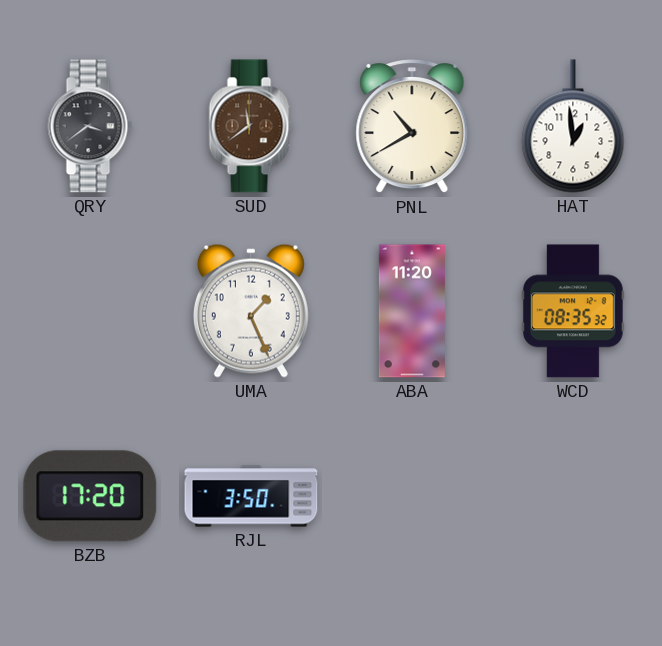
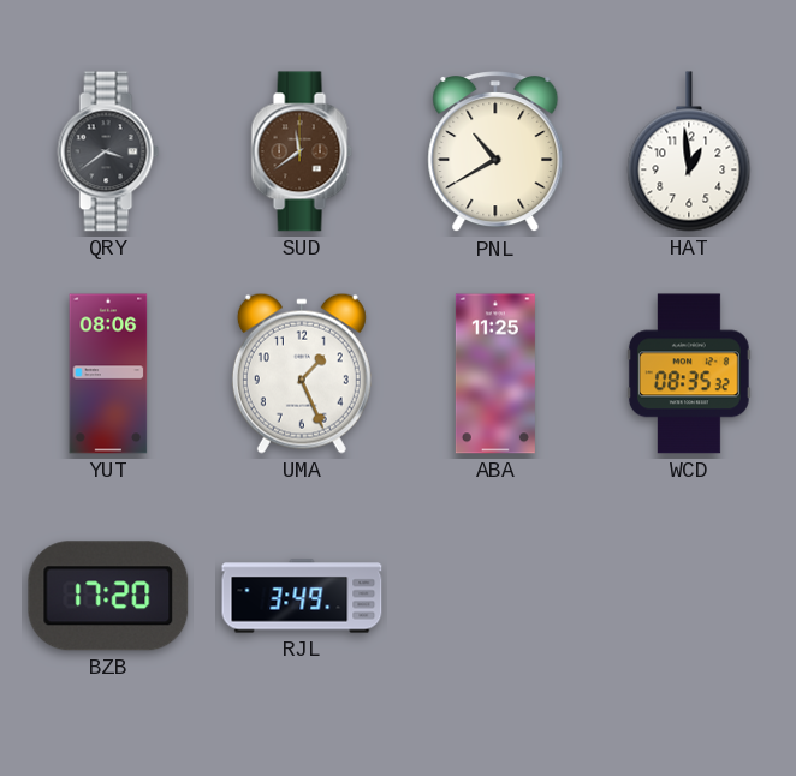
YUT: none -> 08:06
ABA: 11:20 -> 11:25
RJL: 3:50 -> 3:49
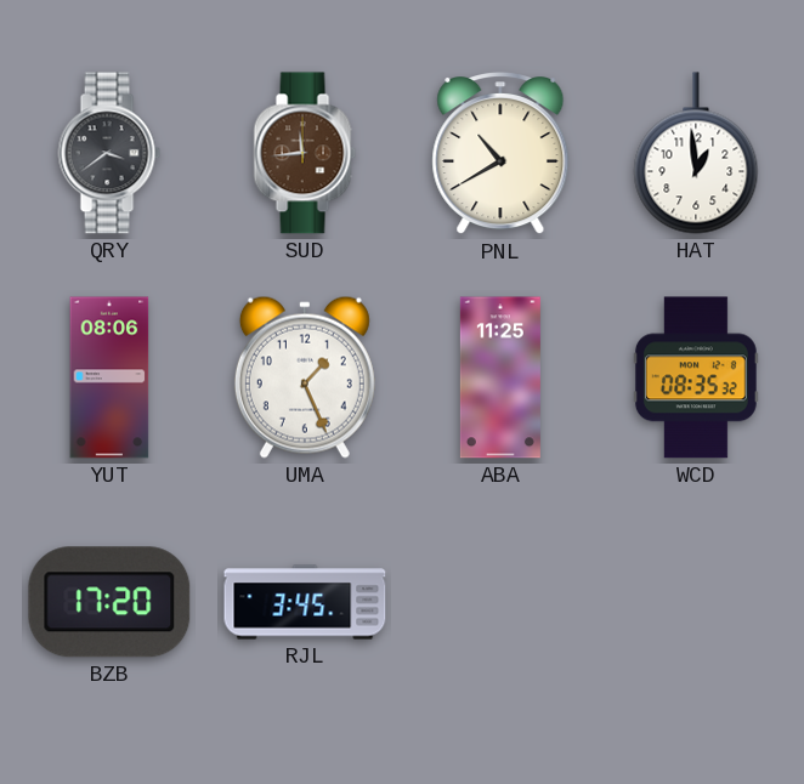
SUD: 11:39 -> 11:44
RJL: 3:49 -> 3:45
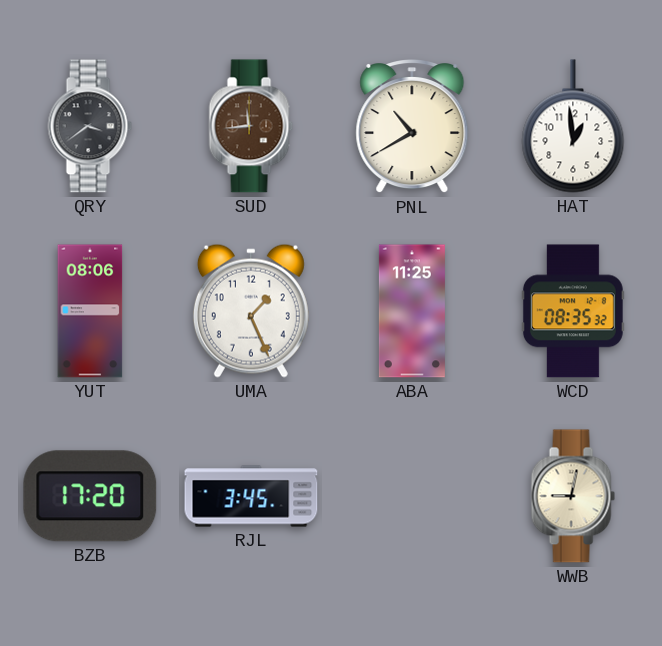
WWB: none -> 9:02
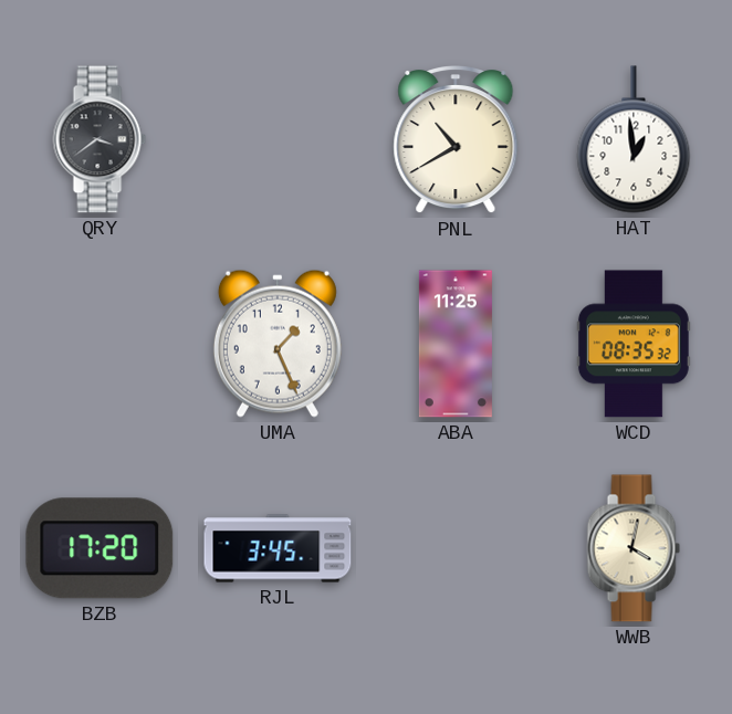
SUD: 11:44 -> none
YUT: 08:06 -> none
WWB: 9:02 -> 4:02
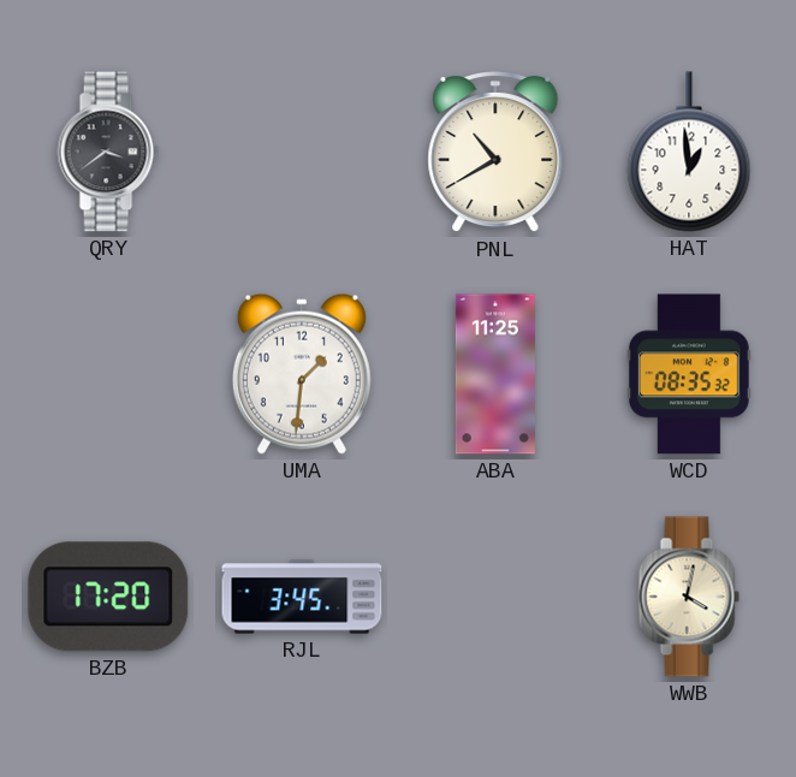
UMA: 1:26 -> 1:31
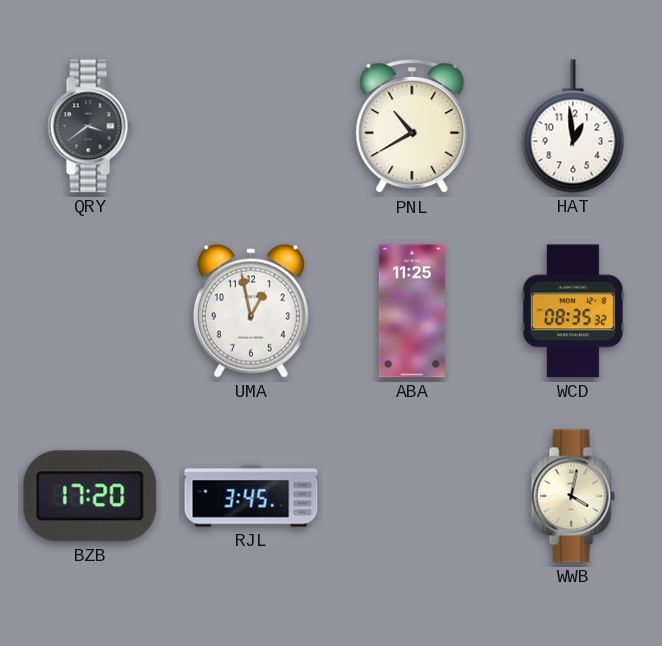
UMA: 1:31 -> 12:58
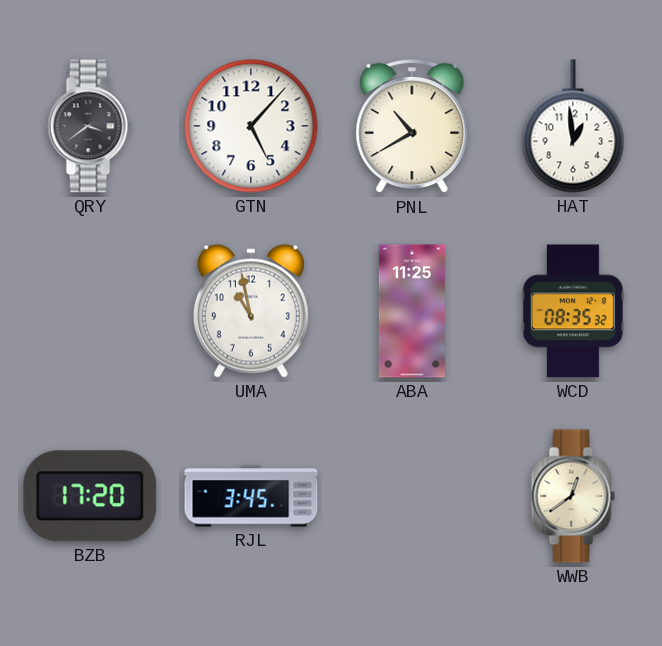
GTN: none -> 5:07
UMA: 12:58 -> 10:58
WWB: 4:02 -> 12:39
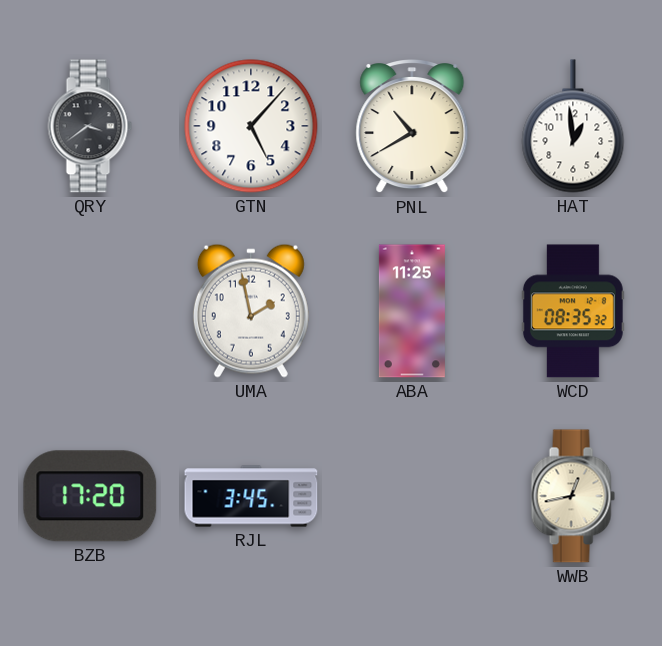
UMA: 10:58 -> 1:58
WWB: 12:39 -> 12:43
